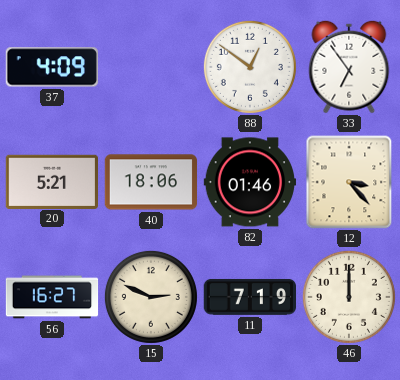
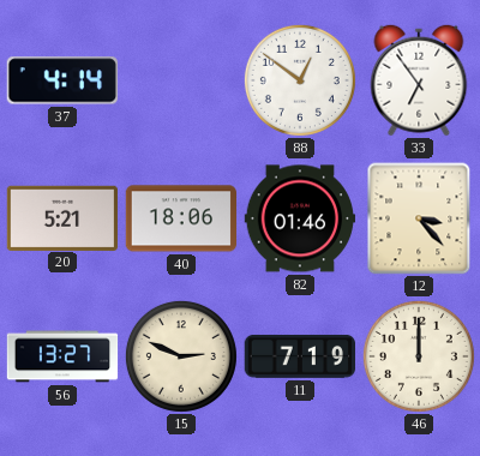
37: 4:09 -> 4:14
56: 16:27 -> 13:27
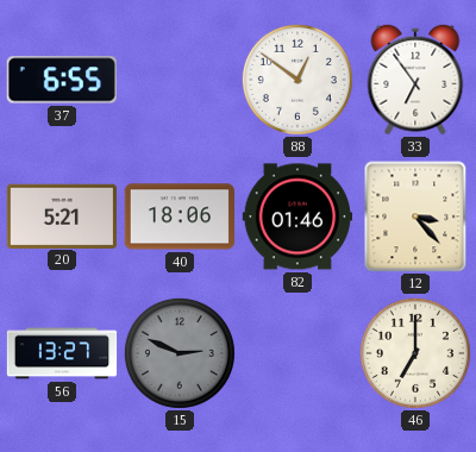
37: 4:14 -> 6:55
15 dial: cream -> grey
11: 7:19 -> none
46: 12:00 -> 7:00
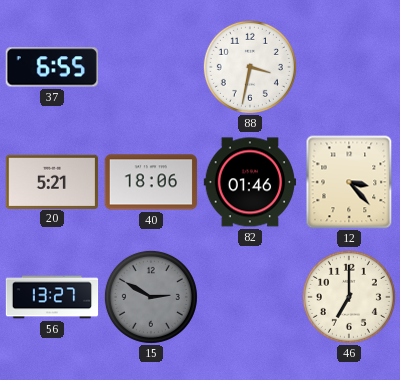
88: 12:51 -> 3:32
33: 6:54 -> none
15: 2:49 -> 2:50
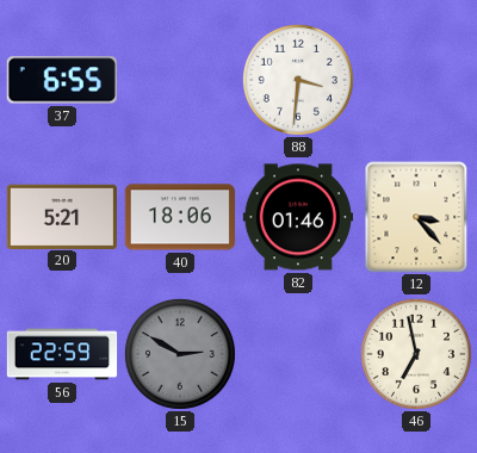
88: 3:32 -> 3:31
56: 13:27 -> 22:59
46: 7:00 -> 6:58
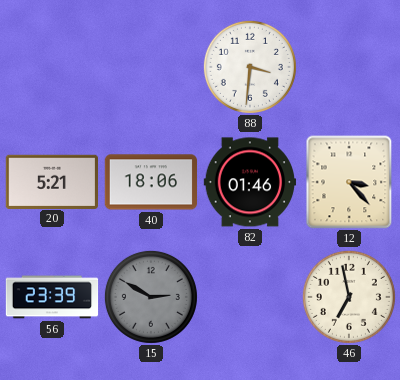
37: 6:55 -> none
56: 22:59 -> 23:39
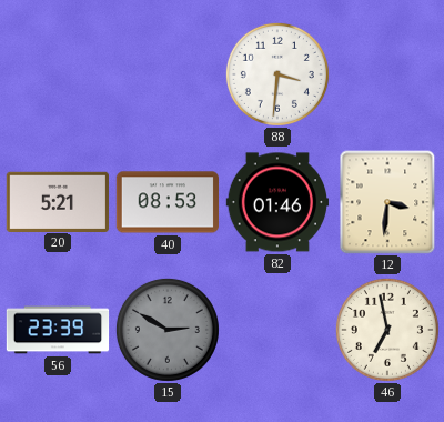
40: 18:06 -> 08:53
12: 3:23 -> 3:31
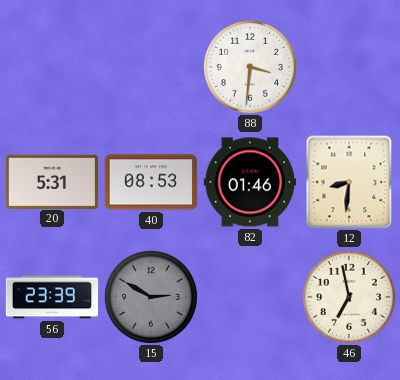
20: 5:21 -> 5:31
12: 3:31 -> 8:31
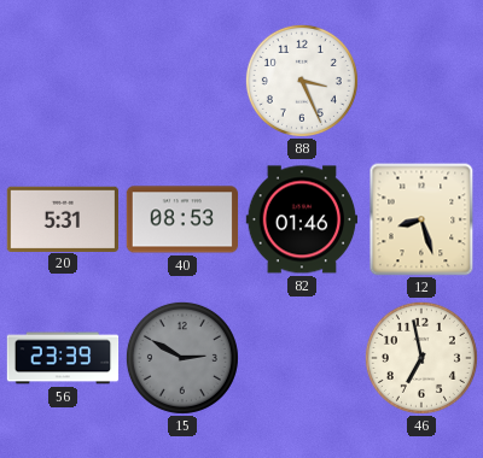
88: 3:31 -> 3:26
12: 8:31 -> 8:27
